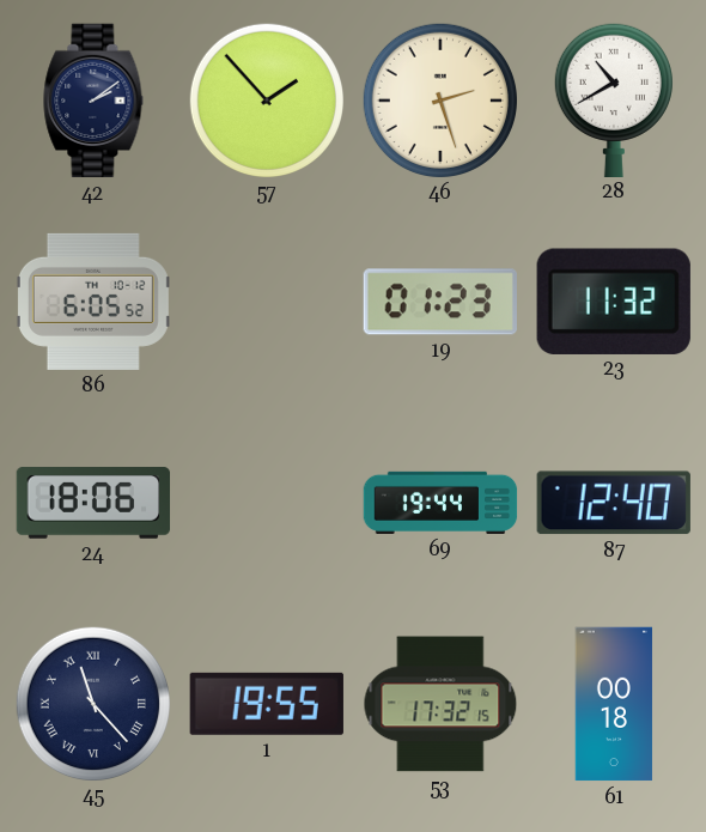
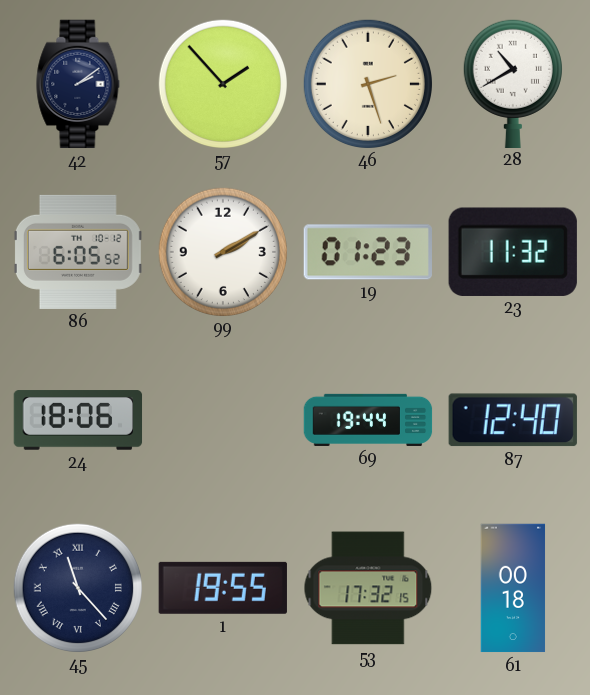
99: none -> 2:10
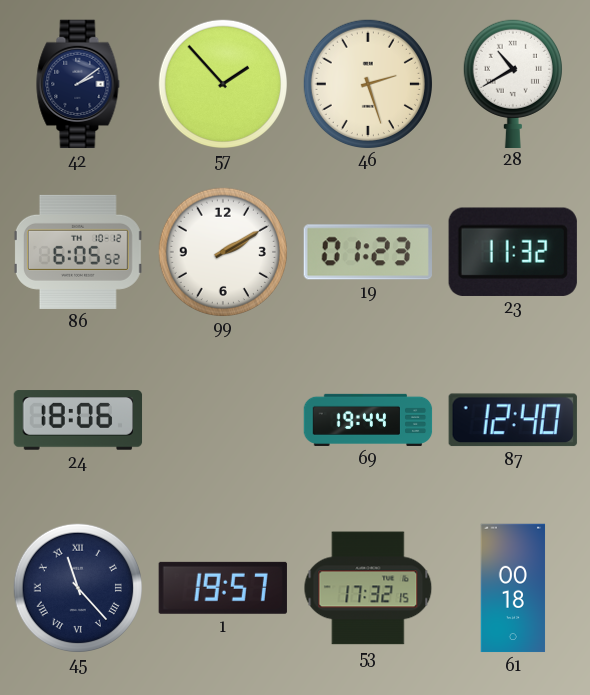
1: 19:55 -> 19:57
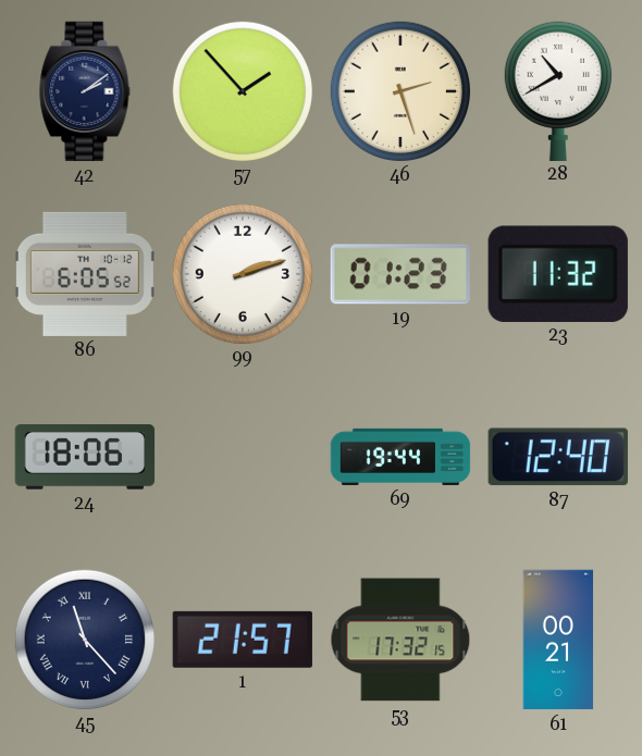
99: 2:10 -> 2:12
1: 19:57 -> 21:57
61: 00:18 -> 00:21
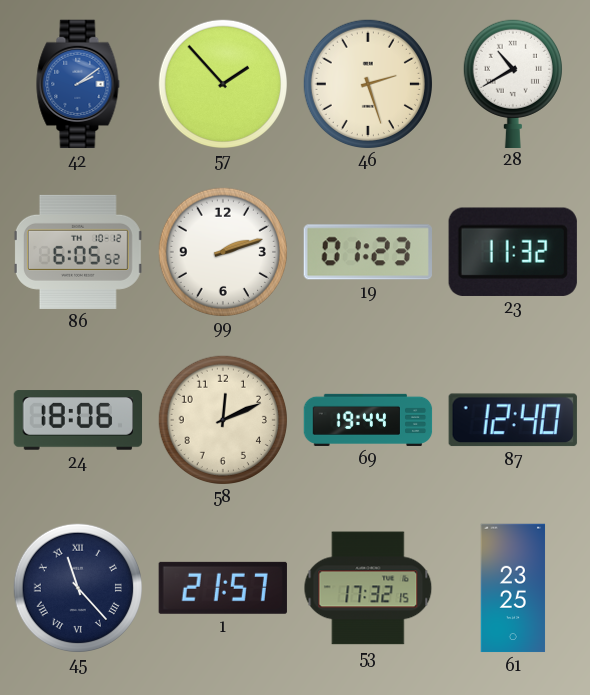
42 dial: navy -> blue
58: none -> 12:11
61: 00:21 -> 23:25
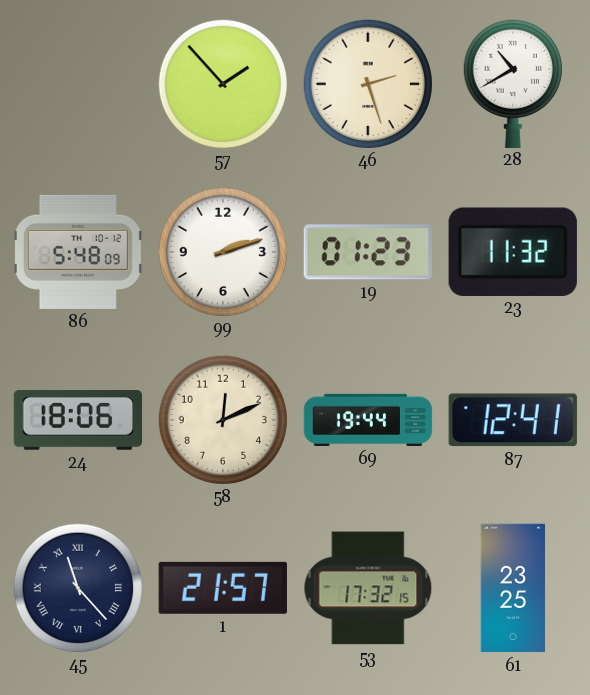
42: 2:09 -> none
86: 6:05 -> 5:48
87: 12:40 -> 12:41
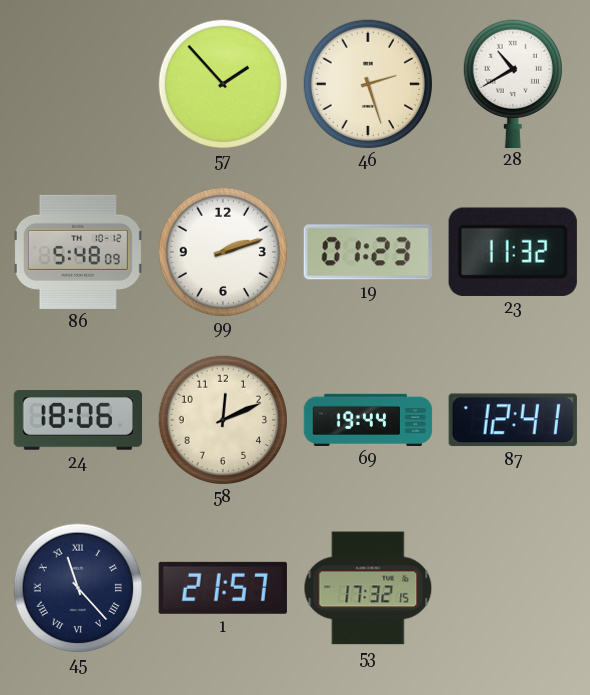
61: 23:25 -> none
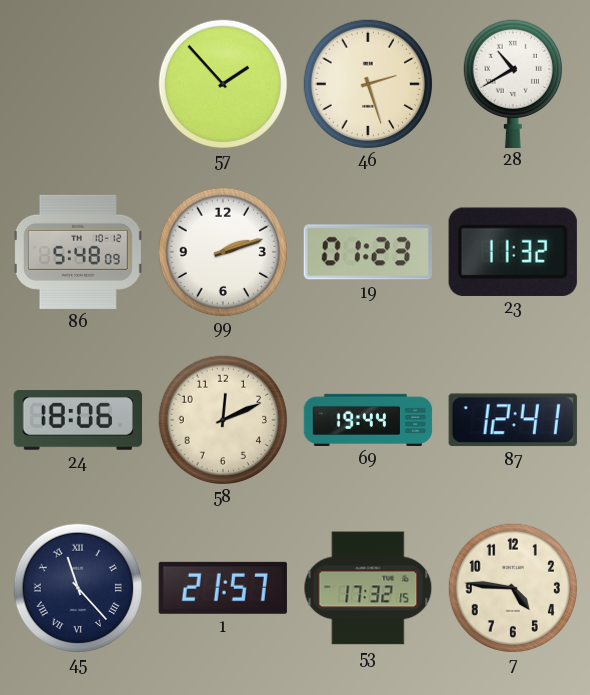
7: none -> 4:46
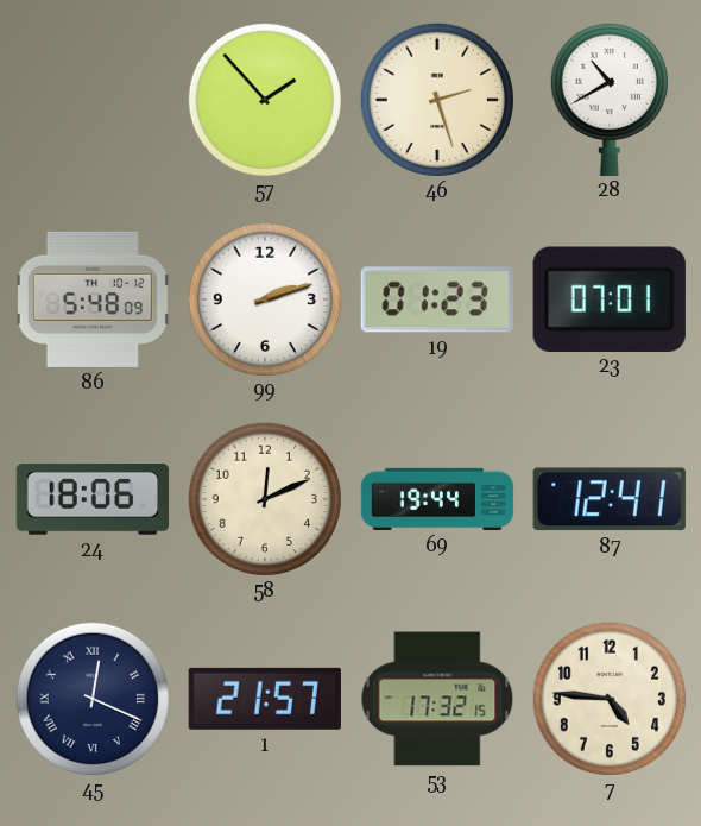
23: 11:32 -> 07:01
45: 11:23 -> 12:19
